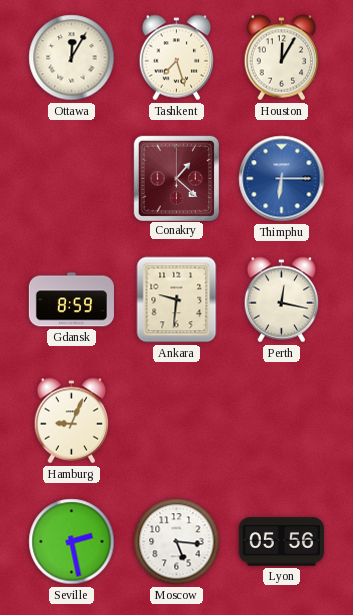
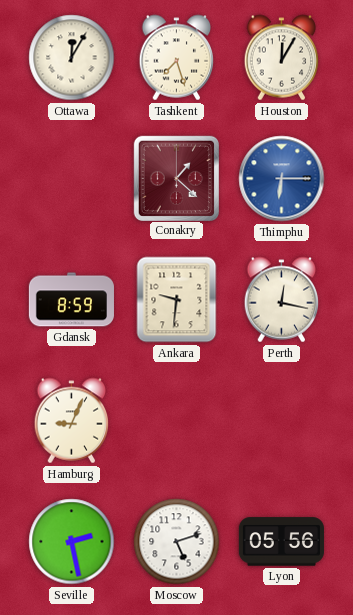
Moscow: 5:16 -> 5:12
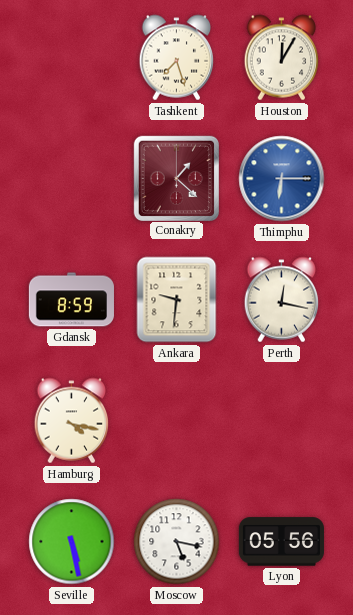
Ottawa: 12:05 -> none
Hamburg: 9:04 -> 4:17
Seville: 2:28 -> 5:28
Moscow: 5:12 -> 5:17
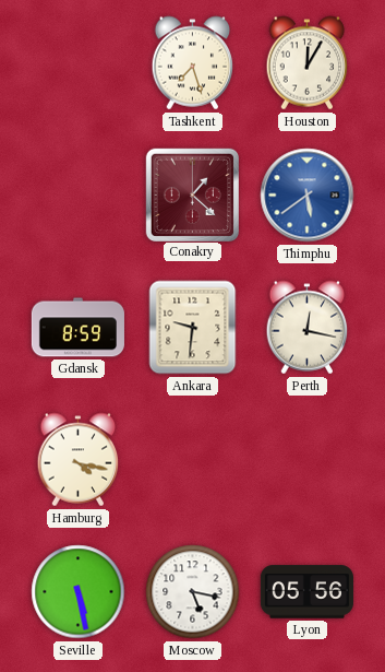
Thimphu: 6:15 -> 5:39
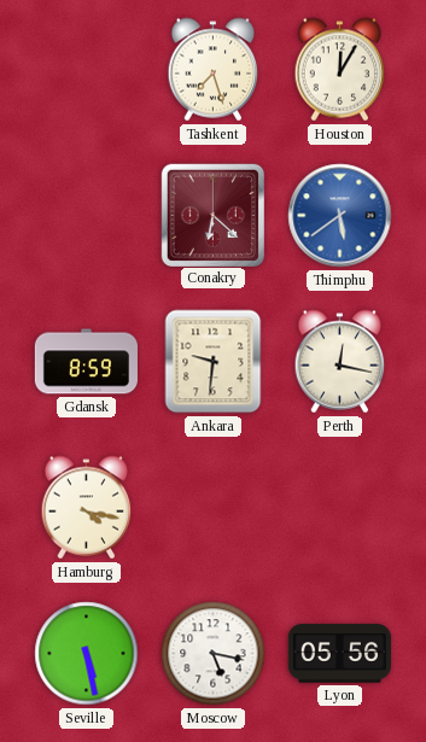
Conakry: 1:22 -> 6:22
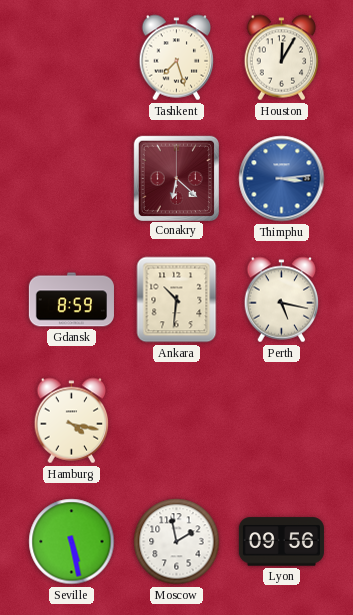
Thimphu: 5:39 -> 3:14
Ankara: 9:31 -> 10:31
Perth: 12:17 -> 5:17
Moscow: 5:17 -> 1:58
Lyon: 05:56 -> 09:56
